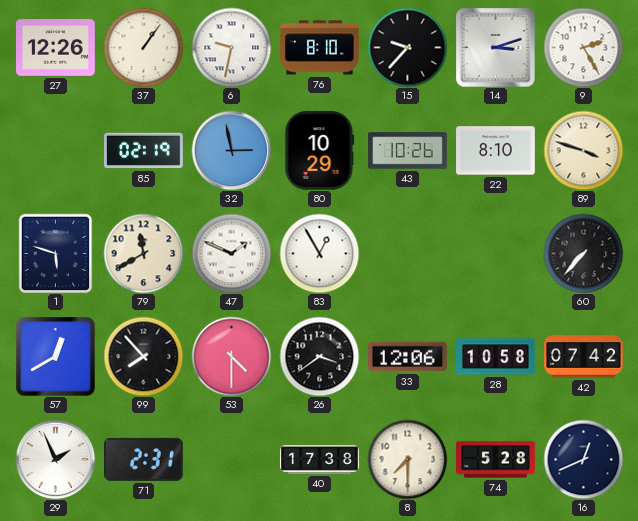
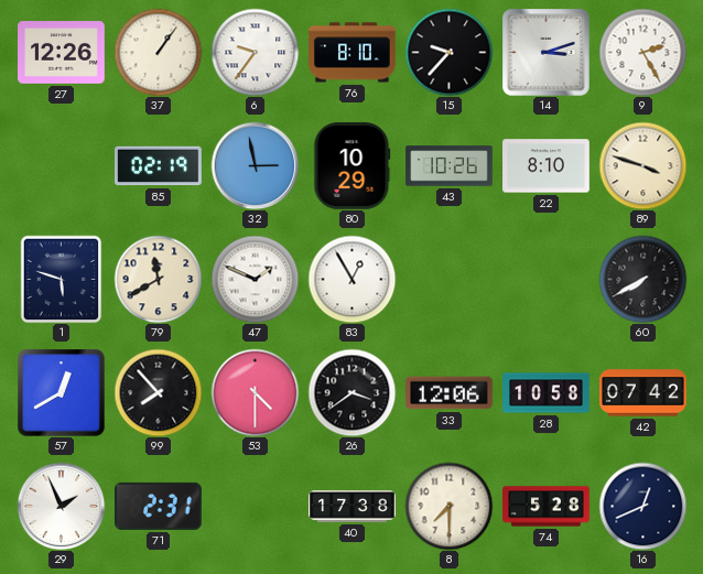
6: 9:32 -> 9:36
60: 7:37 -> 7:40
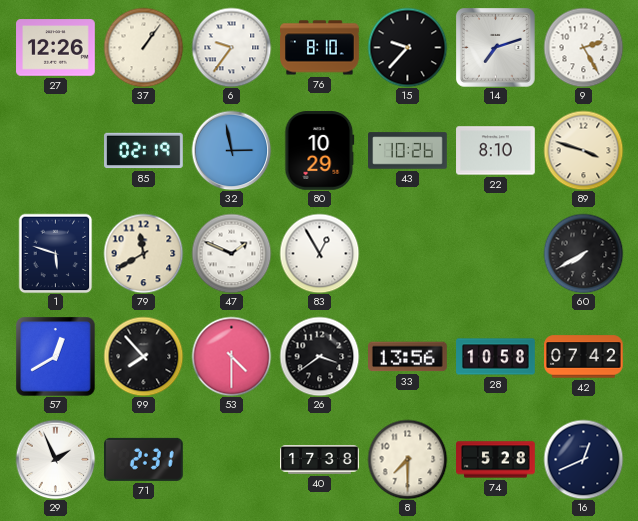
14: 3:12 -> 7:12
33: 12:06 -> 13:56
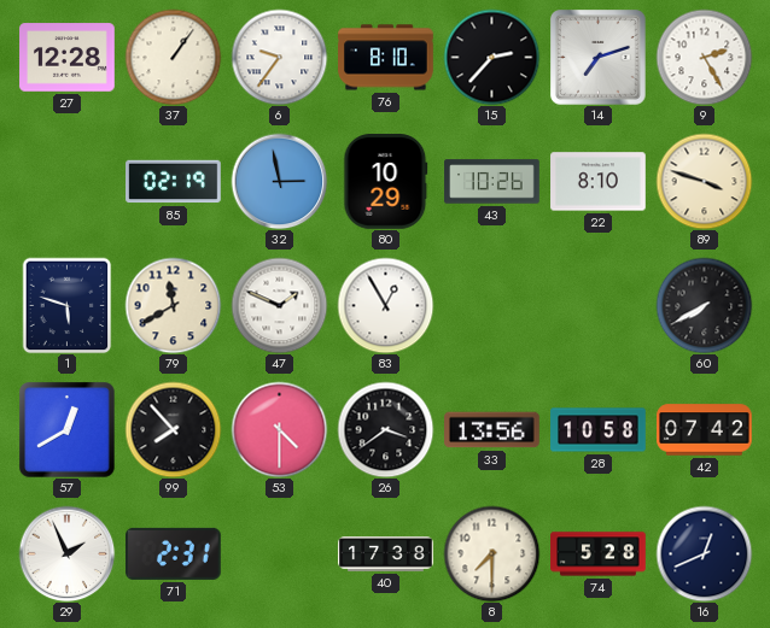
27: 12:26 -> 12:28
15: 9:37 -> 2:37
